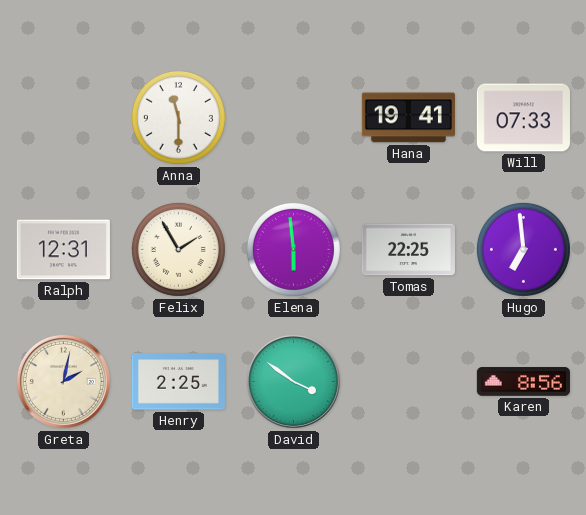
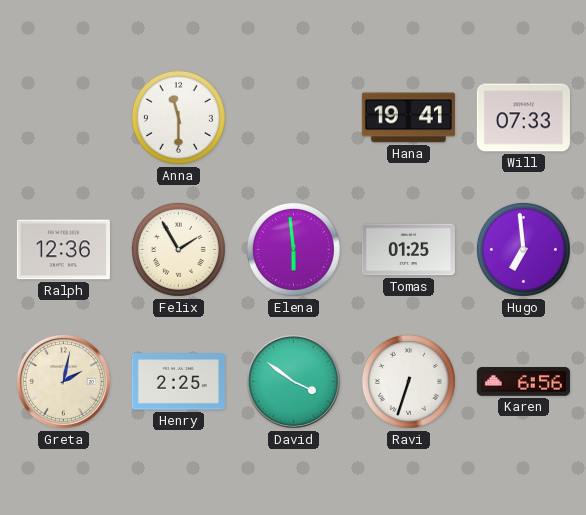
Ralph: 12:31 -> 12:36
Tomas: 22:25 -> 01:25
Ravi: none -> 6:33
Karen: 8:56 -> 6:56
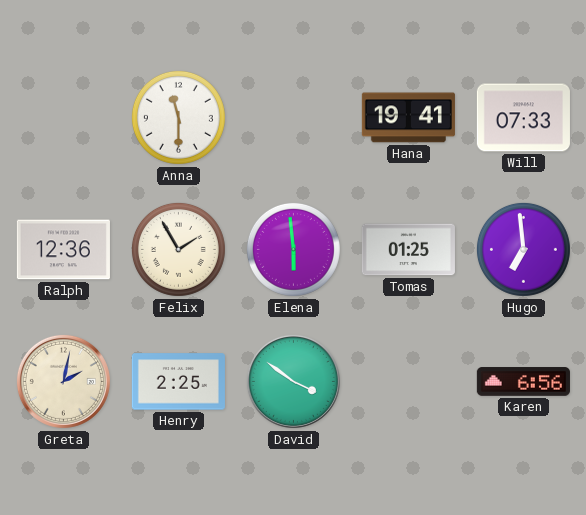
Ravi: 6:33 -> none
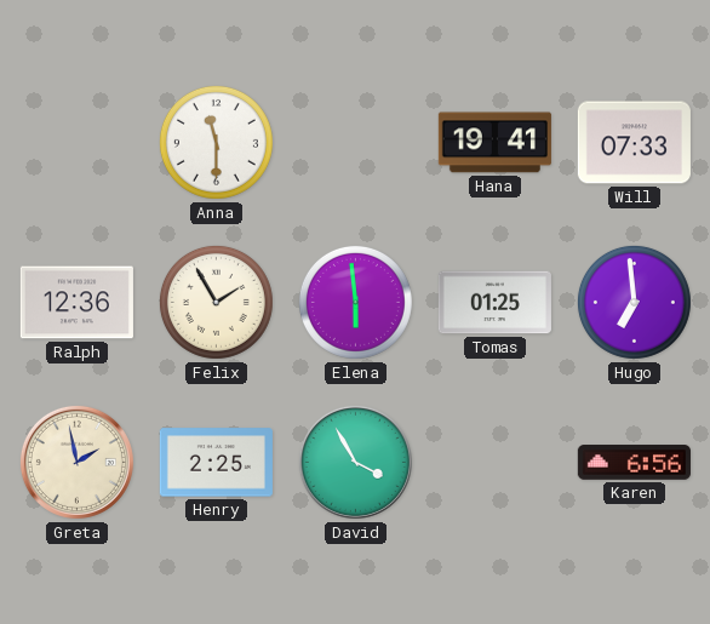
Greta: 2:02 -> 1:58
David: 3:51 -> 3:55
